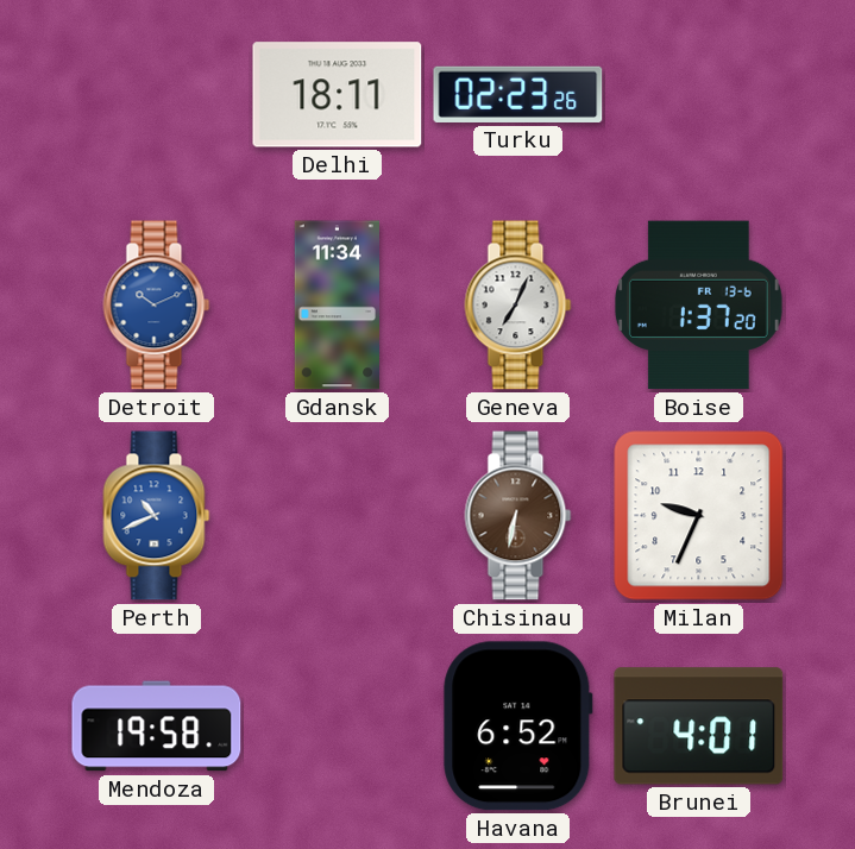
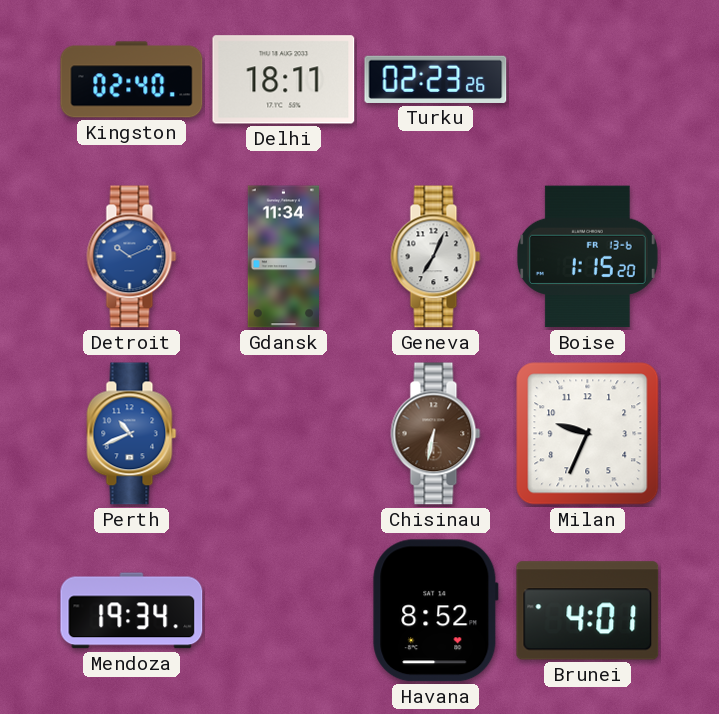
Kingston: none -> 02:40
Boise: 1:37 -> 1:15
Mendoza: 19:58 -> 19:34
Havana: 6:52 -> 8:52
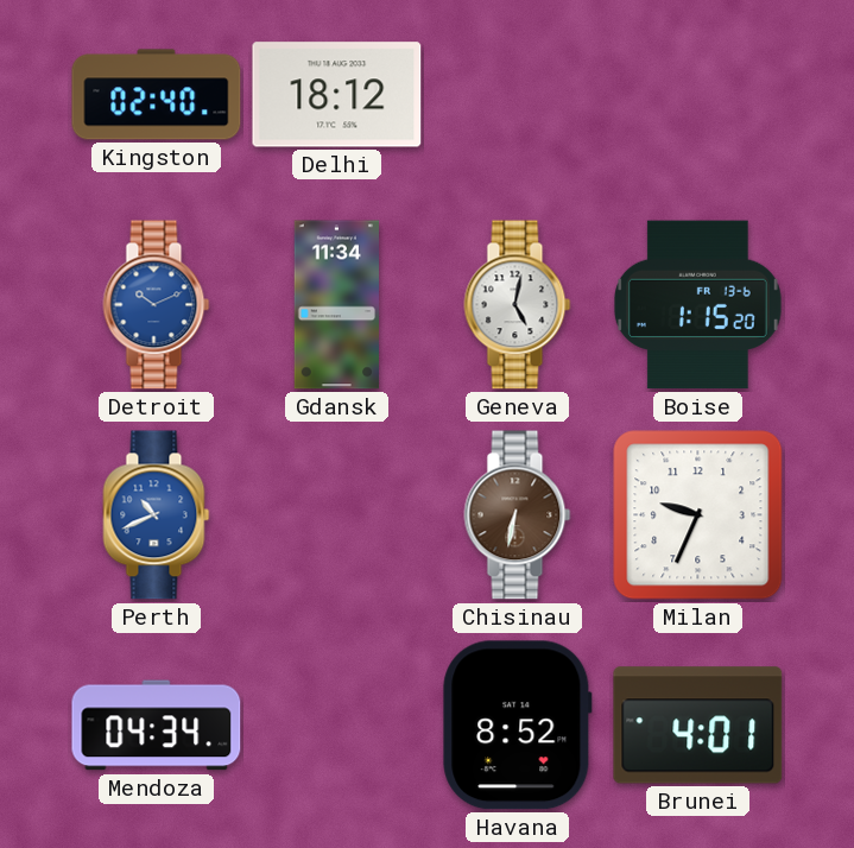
Delhi: 18:11 -> 18:12
Turku: 02:23 -> none
Geneva: 7:04 -> 5:02
Mendoza: 19:34 -> 04:34
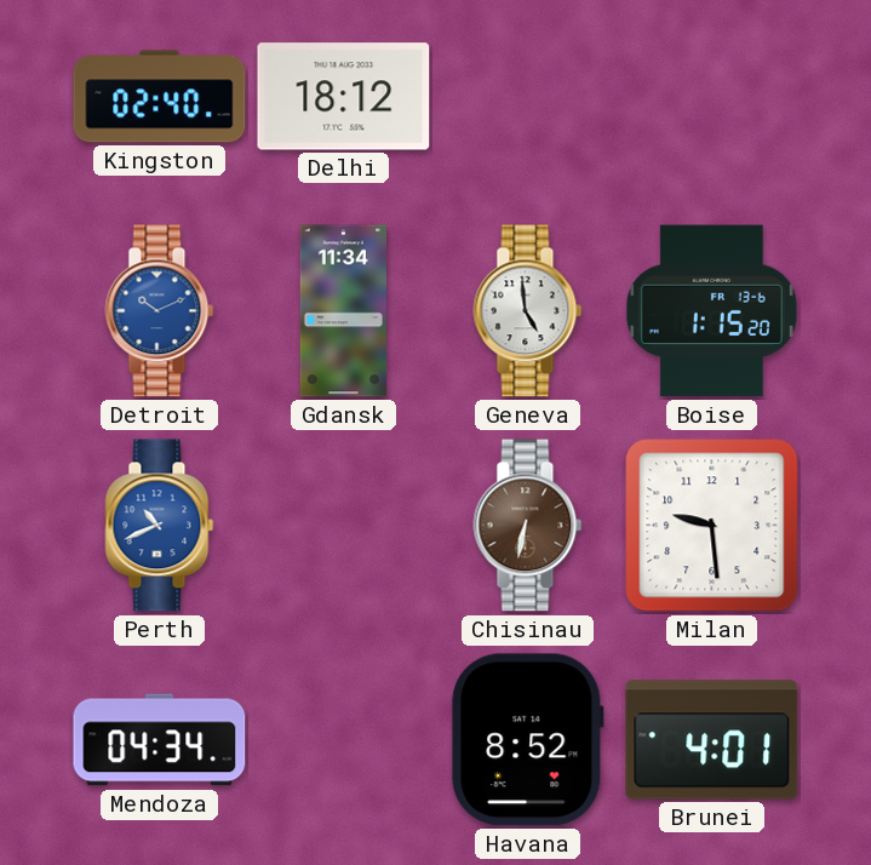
Geneva: 5:02 -> 4:59
Milan: 9:34 -> 9:29
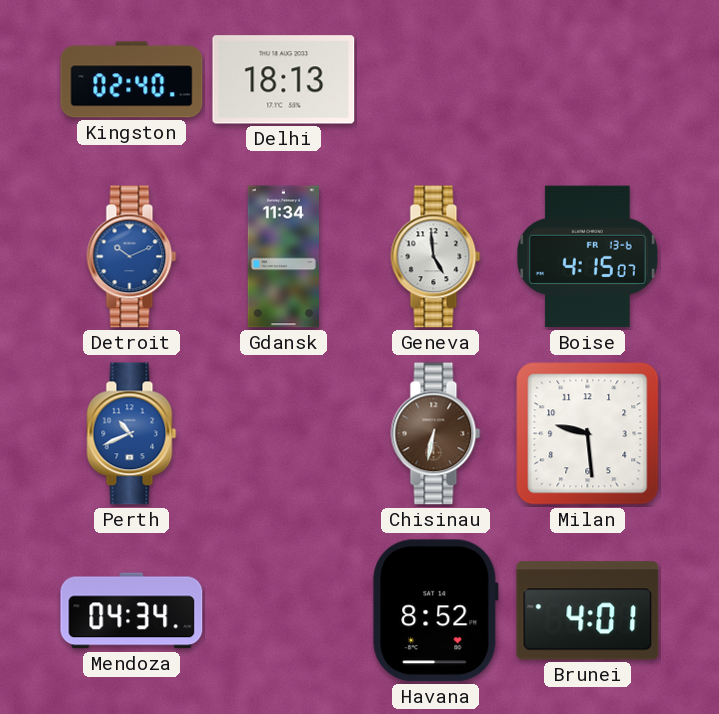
Delhi: 18:12 -> 18:13
Boise: 1:15 -> 4:15
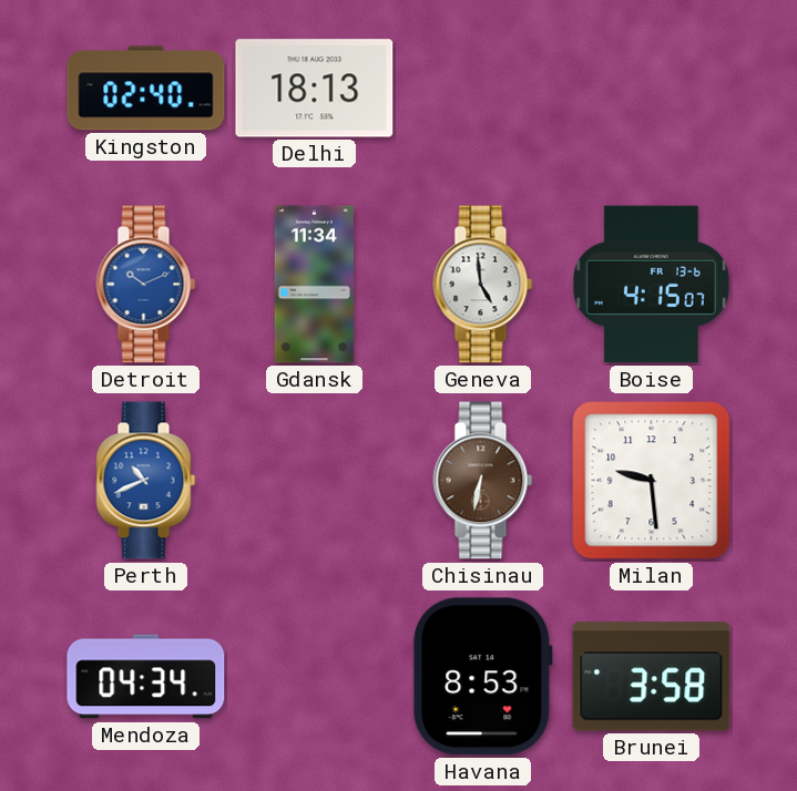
Havana: 8:52 -> 8:53
Brunei: 4:01 -> 3:58
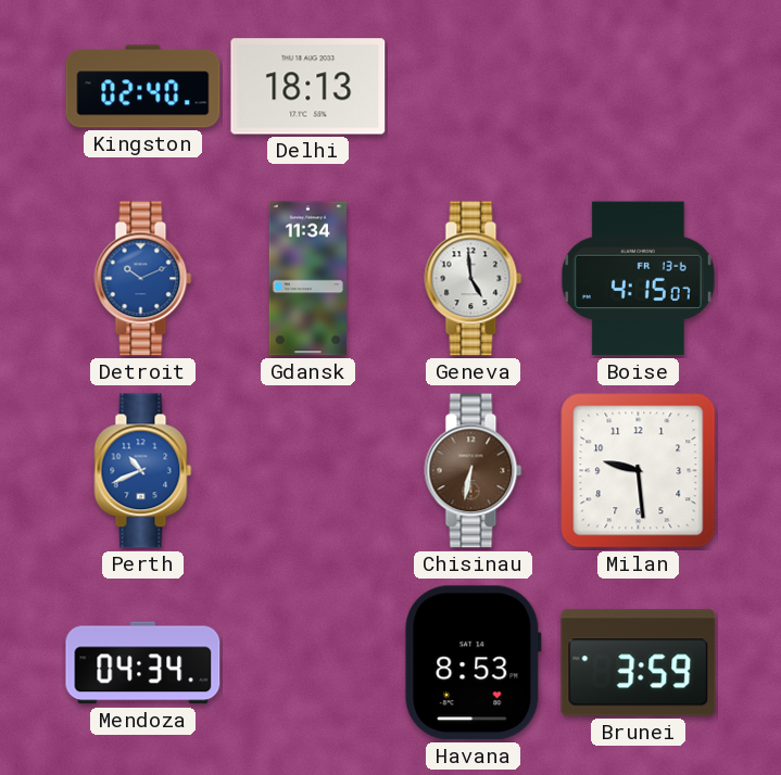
Brunei: 3:58 -> 3:59
